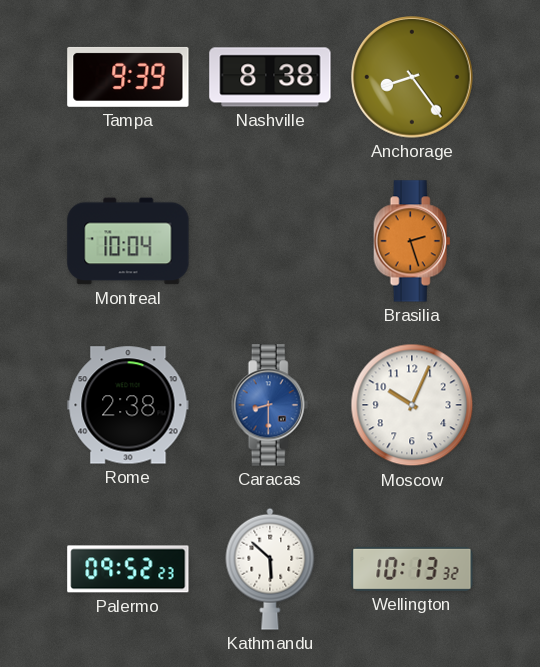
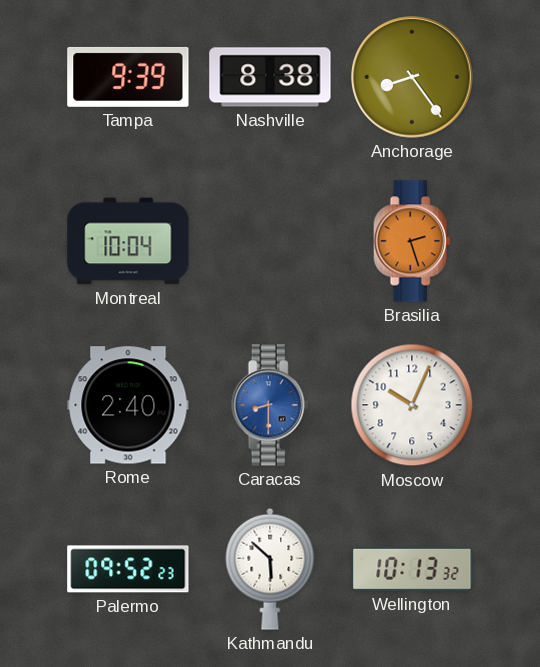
Rome: 2:38 -> 2:40
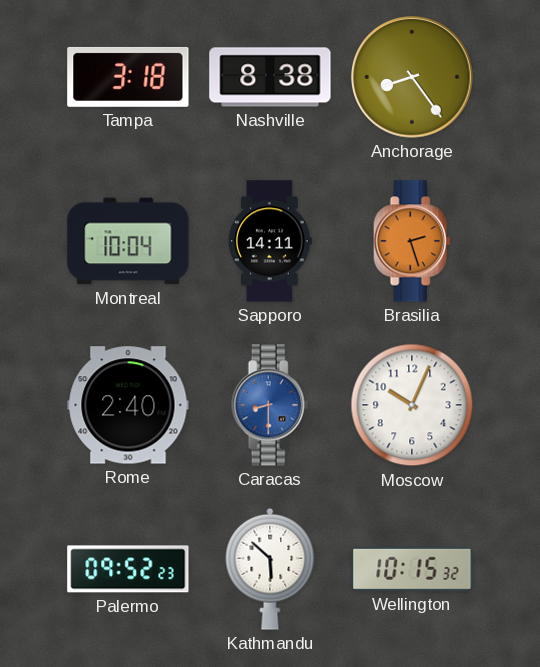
Tampa: 9:39 -> 3:18
Sapporo: none -> 14:11
Wellington: 10:13 -> 10:15
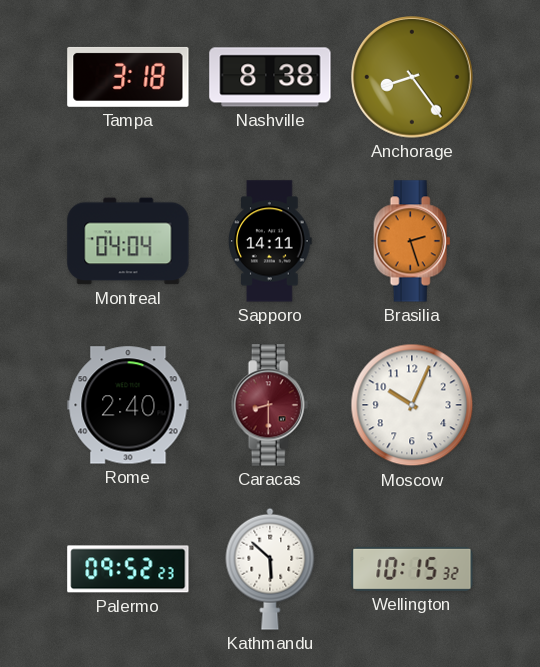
Montreal: 10:04 -> 04:04
Caracas dial: blue -> burgundy
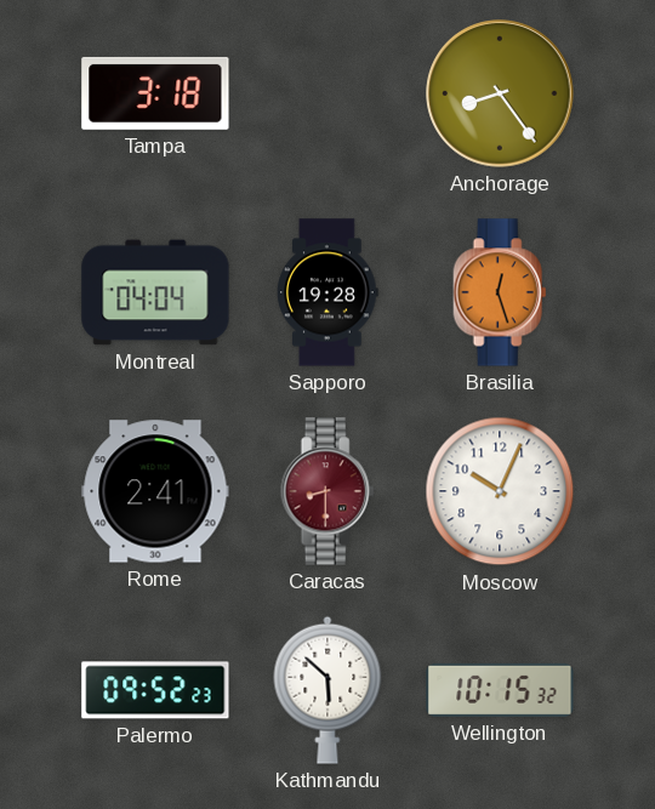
Nashville: 8:38 -> none
Sapporo: 14:11 -> 19:28
Brasilia: 2:27 -> 12:27
Rome: 2:40 -> 2:41
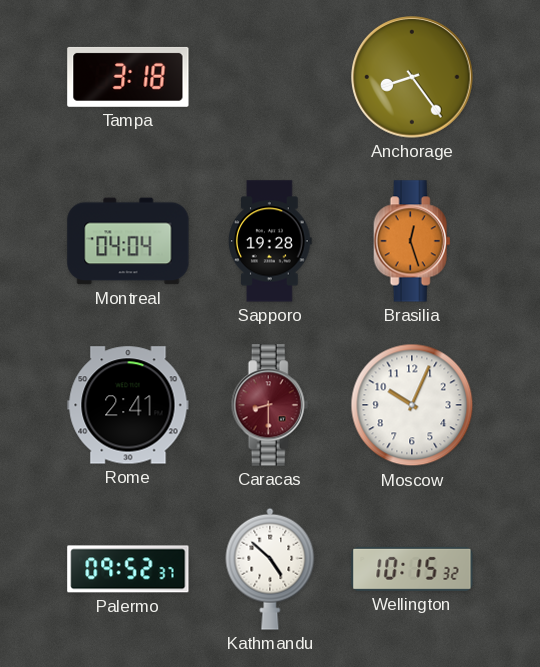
Palermo: 09:52:23 -> 09:52:37
Kathmandu: 5:52 -> 4:52
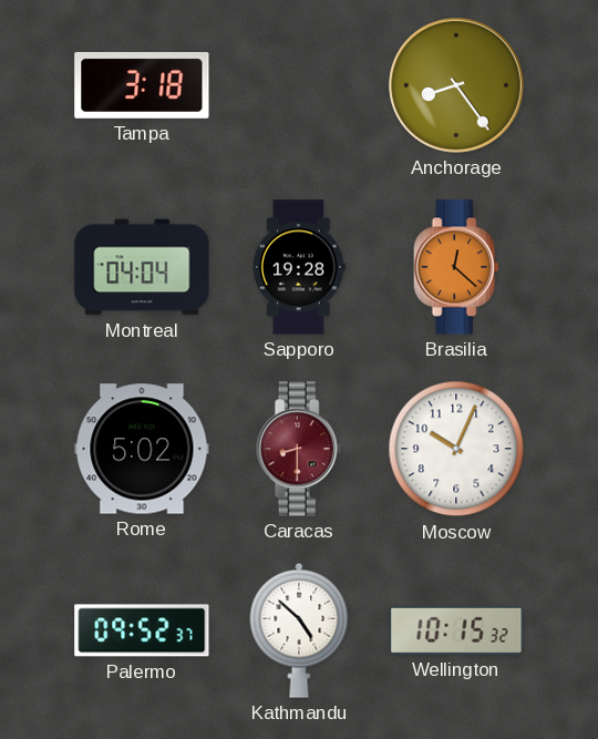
Brasilia: 12:27 -> 12:22
Rome: 2:41 -> 5:02
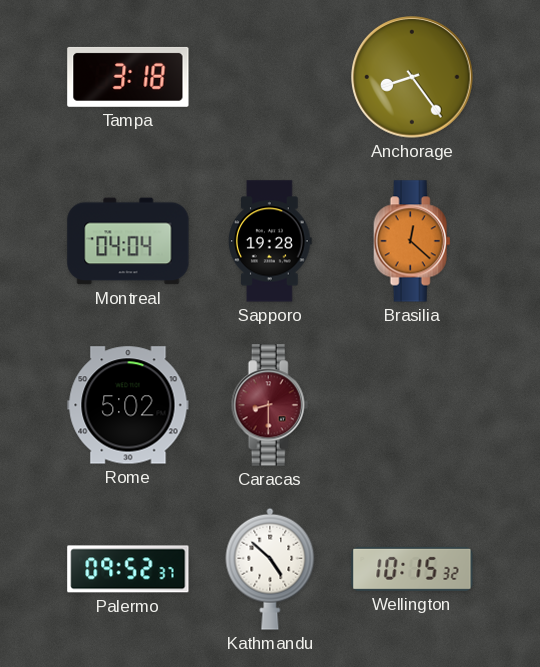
Moscow: 10:04 -> none
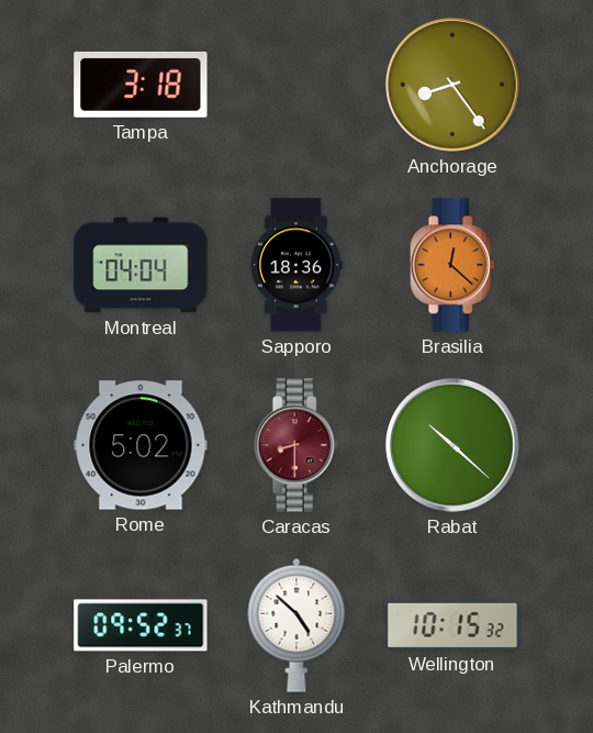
Sapporo: 19:28 -> 18:36
Rabat: none -> 10:22
